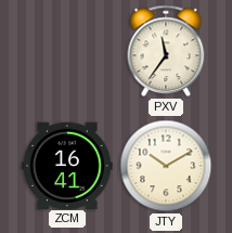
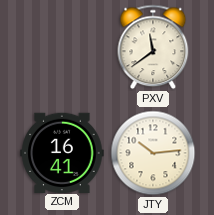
PXV: 11:36 -> 11:39
JTY: 10:10 -> 10:14
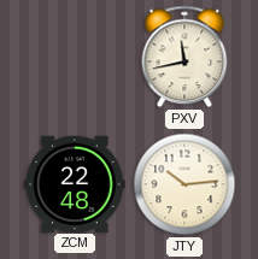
PXV: 11:39 -> 11:43
ZCM: 16:41 -> 22:48
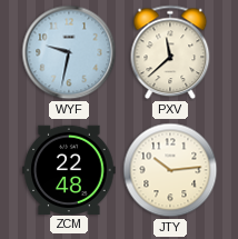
WYF: none -> 9:32
PXV: 11:43 -> 11:38
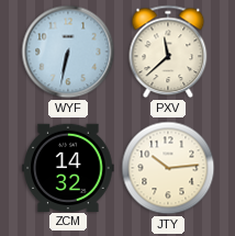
WYF: 9:32 -> 6:32
ZCM: 22:48 -> 14:32
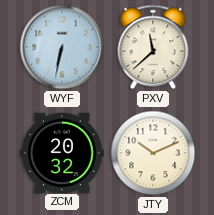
ZCM: 14:32 -> 20:32
JTY: 10:14 -> 10:11
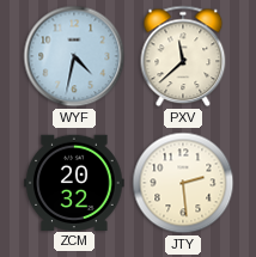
WYF: 6:32 -> 4:32
JTY: 10:11 -> 2:29
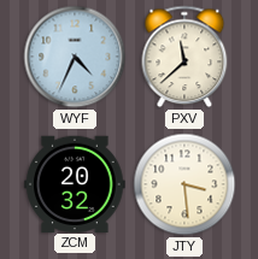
WYF: 4:32 -> 4:34
JTY: 2:29 -> 3:29
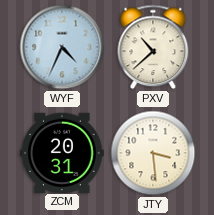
PXV: 11:38 -> 10:38
ZCM: 20:32 -> 20:31
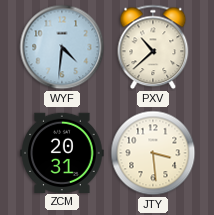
WYF: 4:34 -> 4:31
